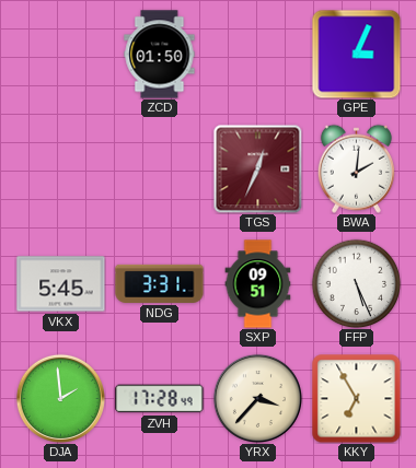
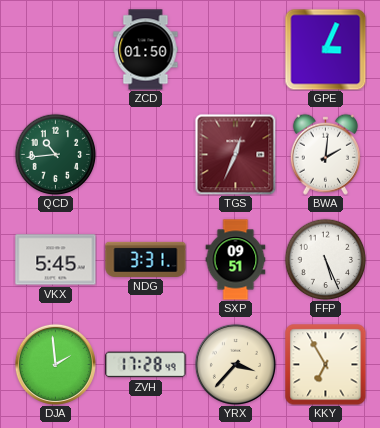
QCD: none -> 10:44
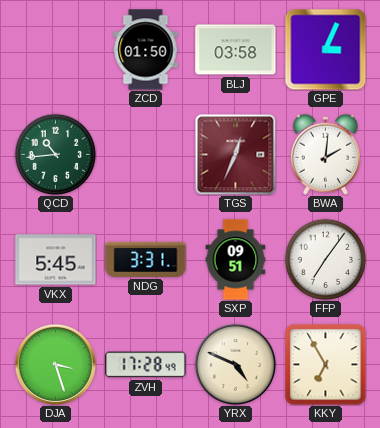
BLJ: none -> 03:58
FFP: 5:26 -> 7:06
DJA: 1:59 -> 3:27
YRX: 3:37 -> 4:49
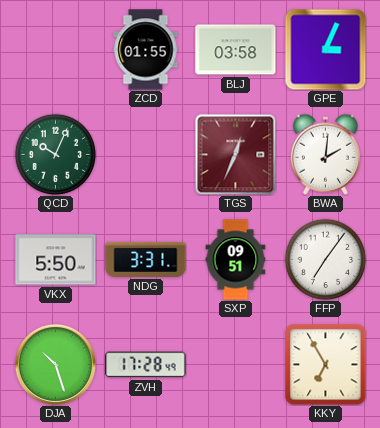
ZCD: 01:50 -> 01:55
QCD: 10:44 -> 10:04
VKX: 5:45 -> 5:50
DJA: 3:27 -> 10:27
YRX: 4:49 -> none
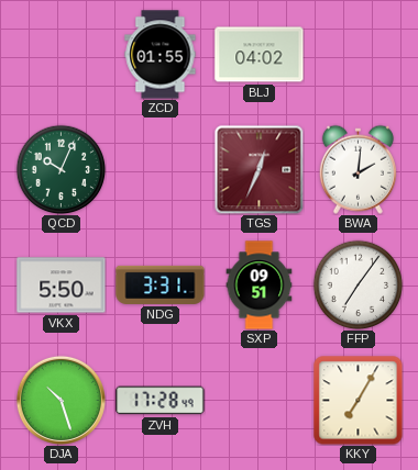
BLJ: 03:58 -> 04:02
GPE: 3:04 -> none
KKY: 6:55 -> 7:05
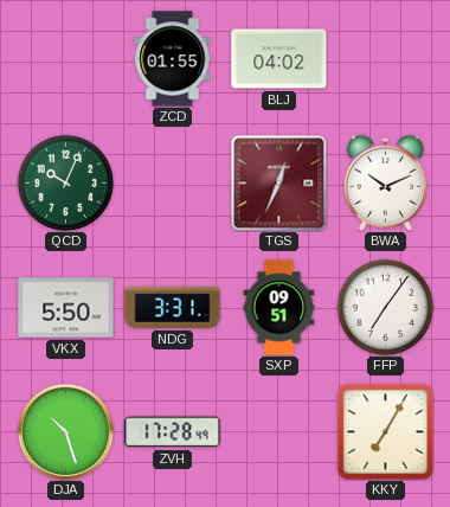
BWA: 2:01 -> 10:11
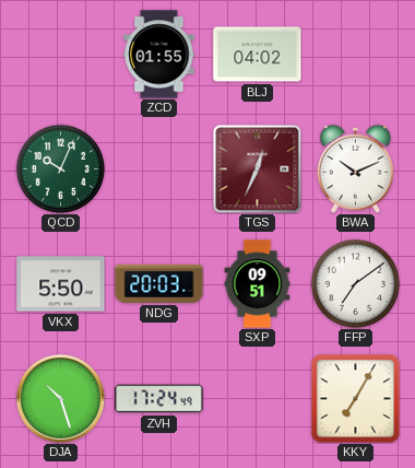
NDG: 3:31 -> 20:03
FFP: 7:06 -> 7:09
ZVH: 17:28 -> 17:24
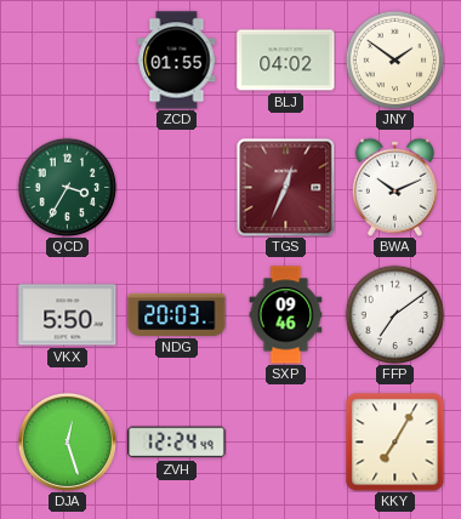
JNY: none -> 1:51
QCD: 10:04 -> 3:35
SXP: 09:51 -> 09:46
DJA: 10:27 -> 12:27
ZVH: 17:24 -> 12:24
